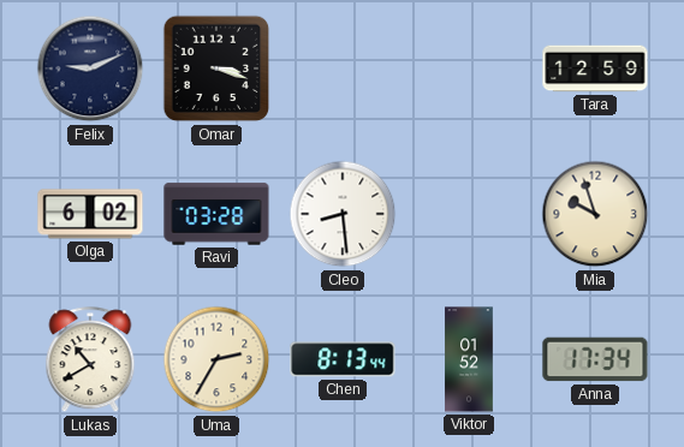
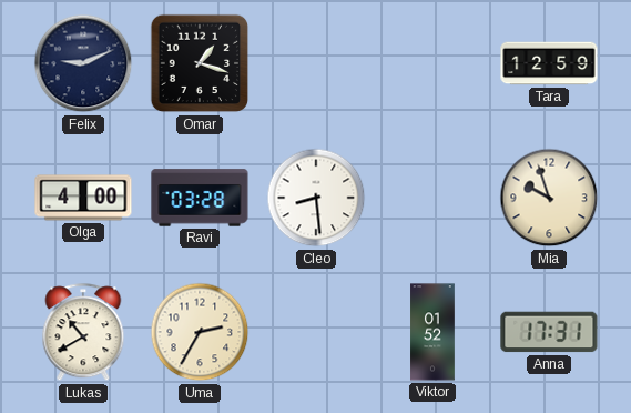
Omar: 3:18 -> 1:18
Olga: 6:02 -> 4:00
Chen: 8:13 -> none
Anna: 17:34 -> 17:31
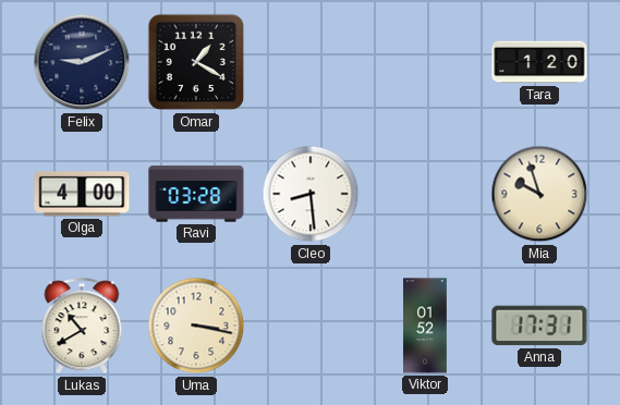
Omar: 1:18 -> 1:20
Tara: 12:59 -> 1:20
Uma: 2:35 -> 3:17
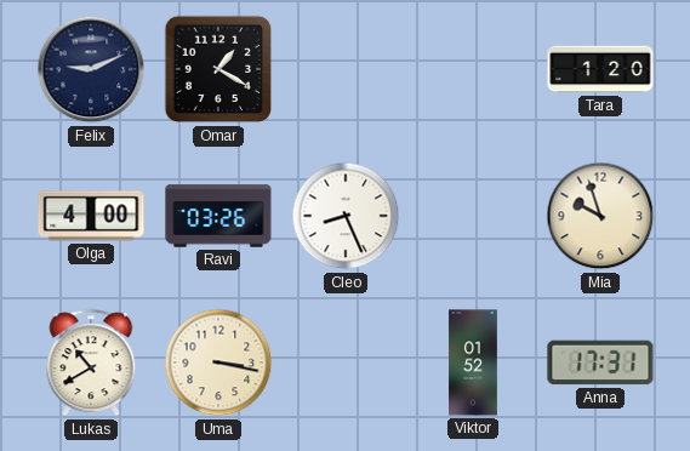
Ravi: 03:28 -> 03:26
Cleo: 8:29 -> 8:26
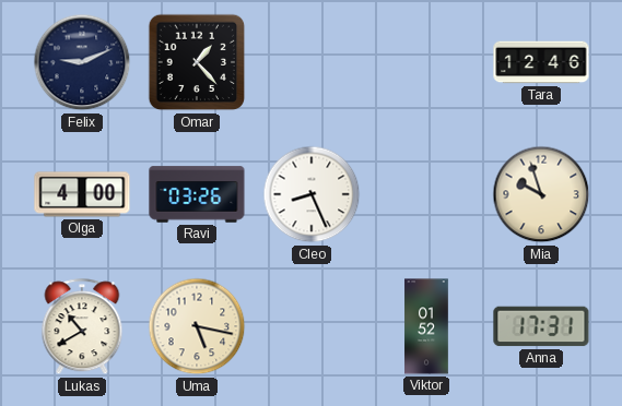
Omar: 1:20 -> 1:23
Tara: 1:20 -> 12:46
Uma: 3:17 -> 5:17
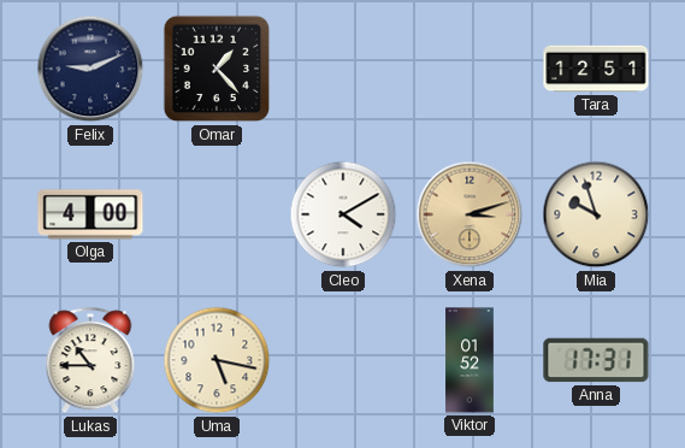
Tara: 12:46 -> 12:51
Ravi: 03:26 -> none
Cleo: 8:26 -> 4:10
Xena: none -> 3:12
Lukas: 10:40 -> 10:45
